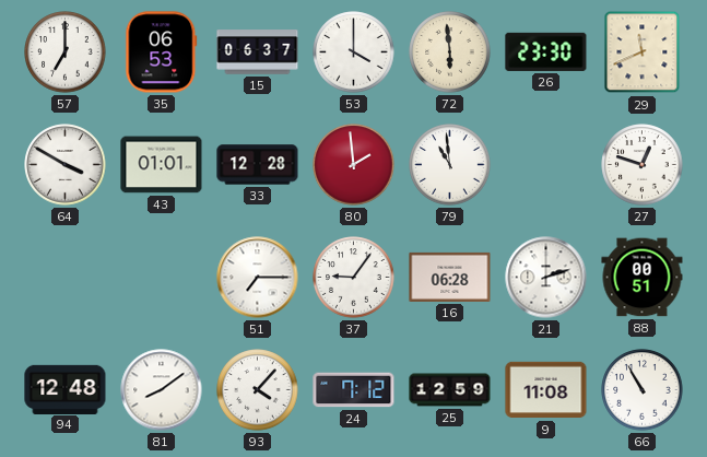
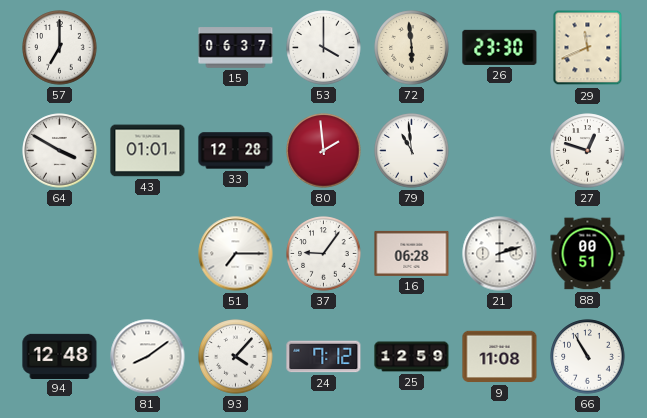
35: 06:53 -> none
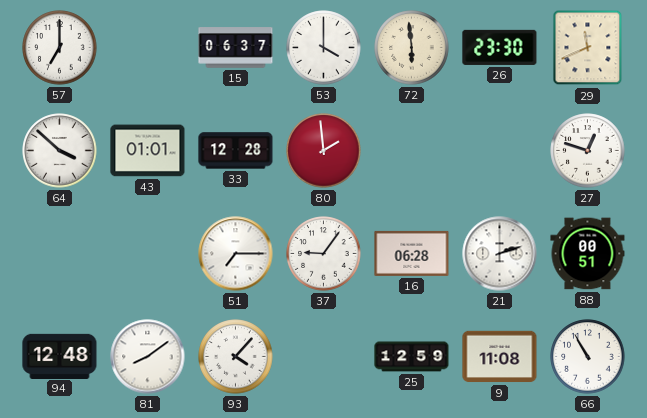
64: 3:50 -> 3:52
79: 10:59 -> none
24: 7:12 -> none
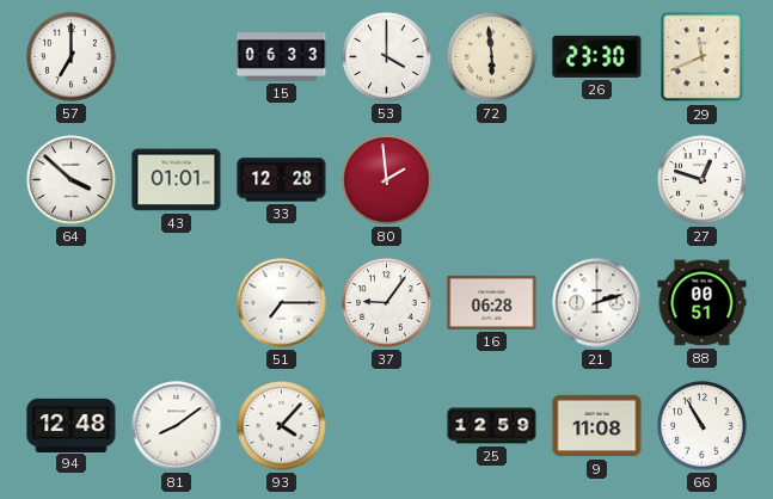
15: 06:37 -> 06:33
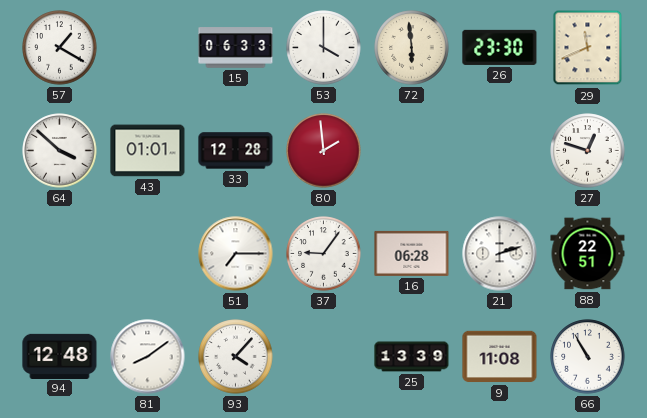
57: 7:00 -> 1:20
88: 00:51 -> 22:51
25: 12:59 -> 13:39
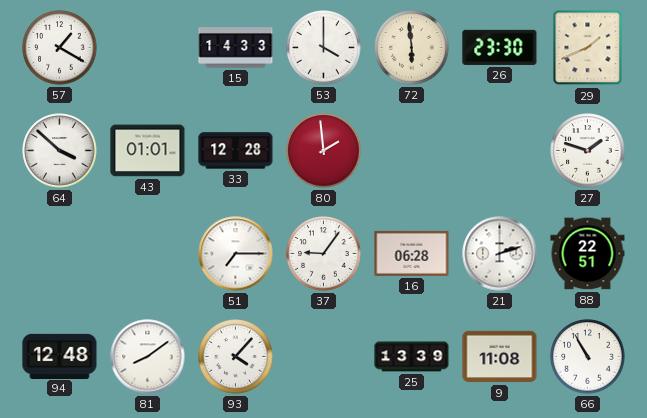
15: 06:33 -> 14:33
29: 11:41 -> 1:41
27: 12:48 -> 1:48
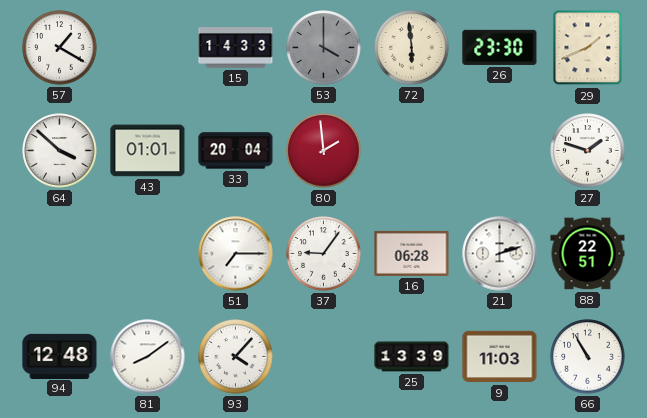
53 dial: white -> grey
33: 12:28 -> 20:04
9: 11:08 -> 11:03
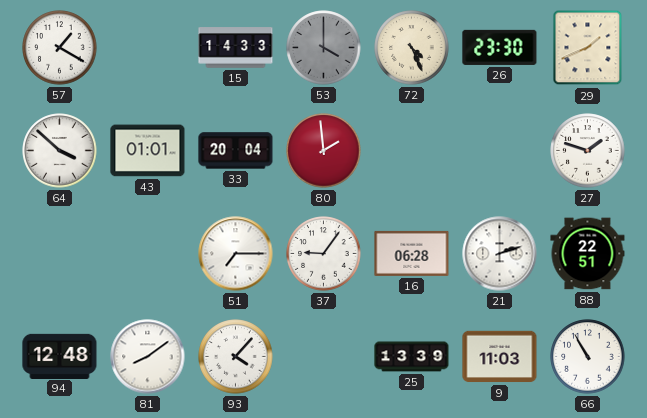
72: 5:59 -> 4:26
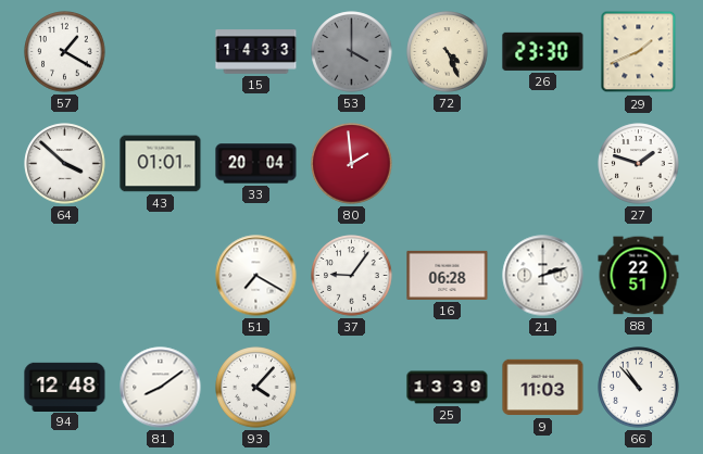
51: 7:15 -> 7:20
66: 10:55 -> 10:53
